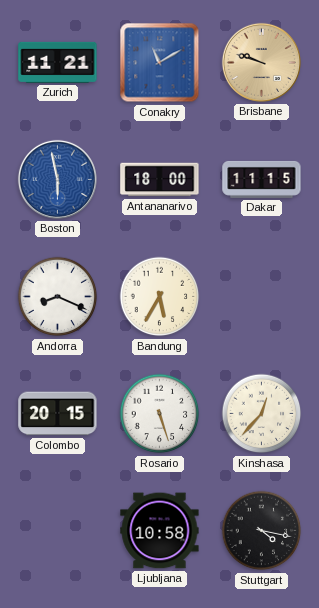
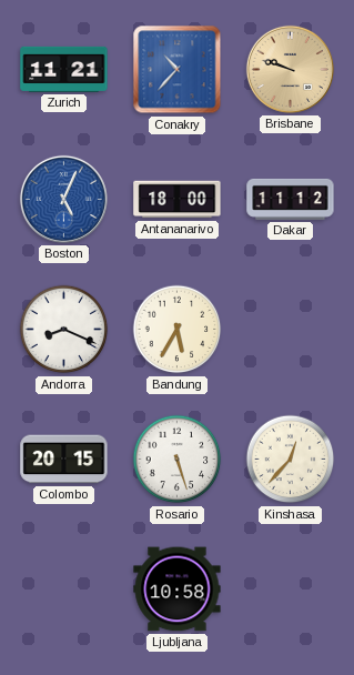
Conakry: 11:10 -> 10:37
Boston: 5:58 -> 5:04
Dakar: 11:15 -> 11:12
Stuttgart: 4:17 -> none
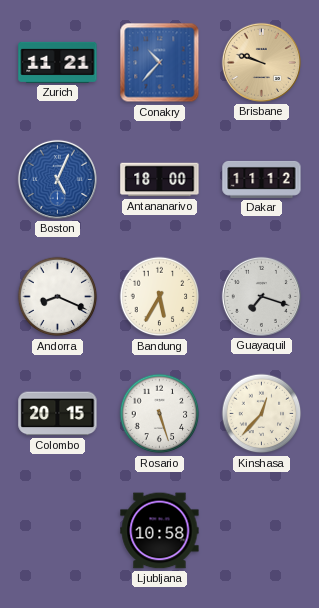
Guayaquil: none -> 7:18
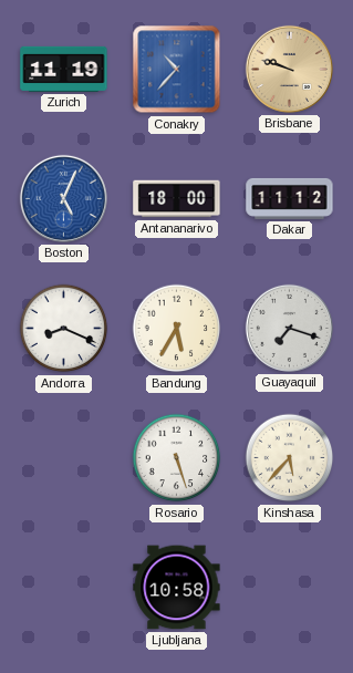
Zurich: 11:21 -> 11:19
Colombo: 20:15 -> none
Kinshasa: 12:37 -> 5:37
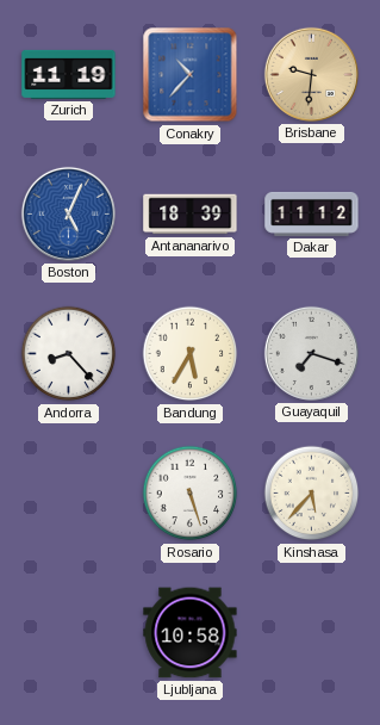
Brisbane: 9:48 -> 9:31
Antananarivo: 18:00 -> 18:39
Andorra: 8:19 -> 8:23
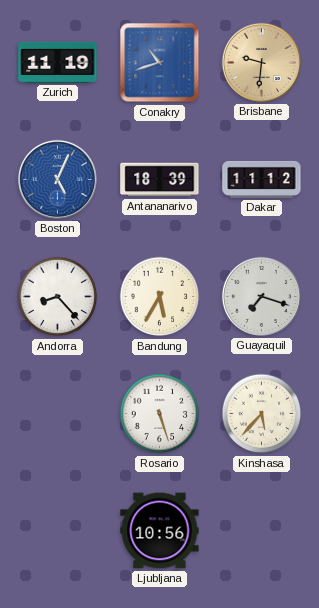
Conakry: 10:37 -> 10:42
Ljubljana: 10:58 -> 10:56
